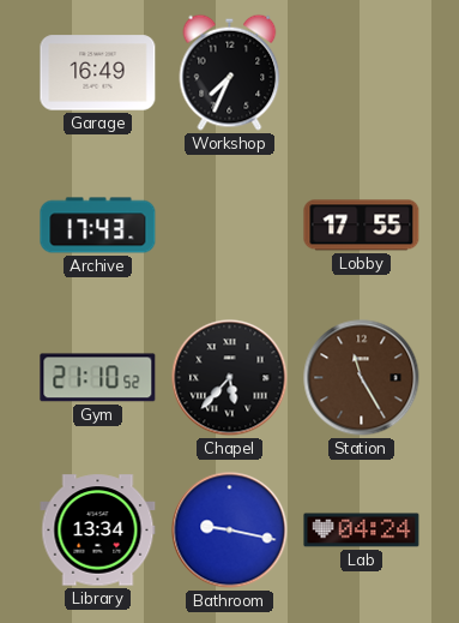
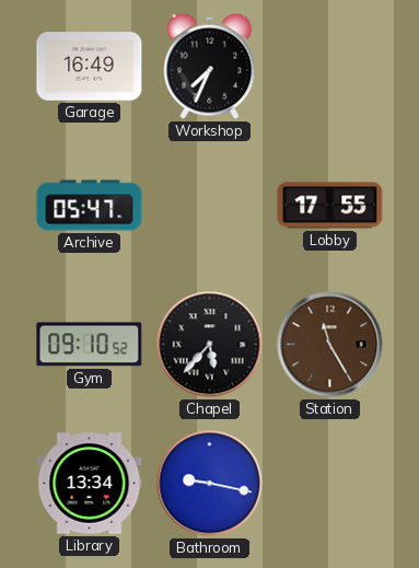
Archive: 17:43 -> 05:47
Gym: 21:10 -> 09:10
Lab: 04:24 -> none
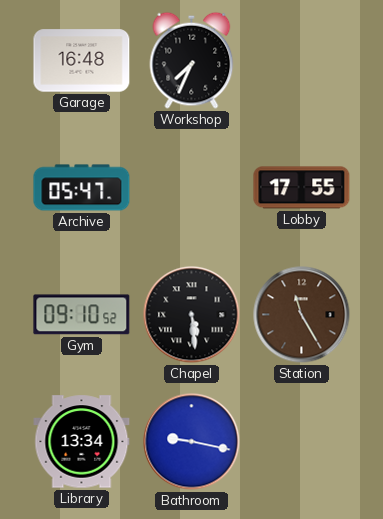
Garage: 16:49 -> 16:48
Chapel: 5:37 -> 5:29
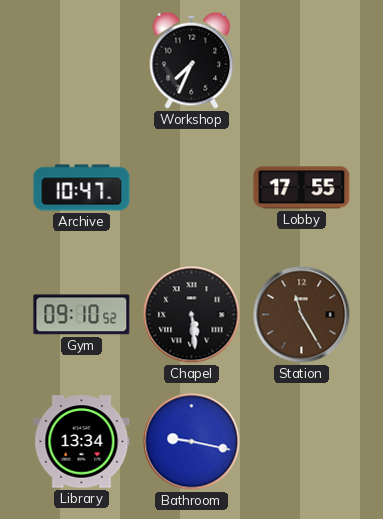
Garage: 16:48 -> none
Archive: 05:47 -> 10:47
